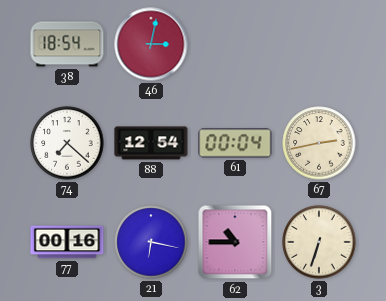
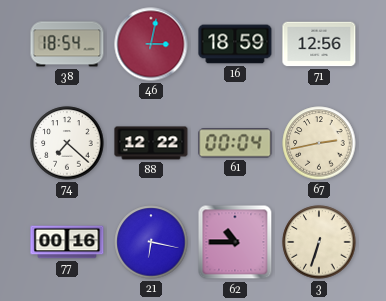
16: none -> 18:59
71: none -> 12:56
88: 12:54 -> 12:22
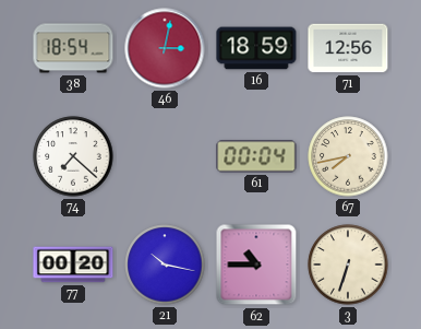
88: 12:22 -> none
67: 2:43 -> 7:43
77: 00:16 -> 00:20
21: 6:17 -> 10:17
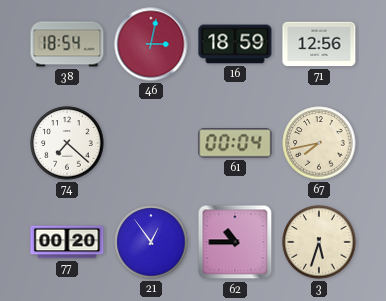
21: 10:17 -> 12:54
3: 6:33 -> 5:33
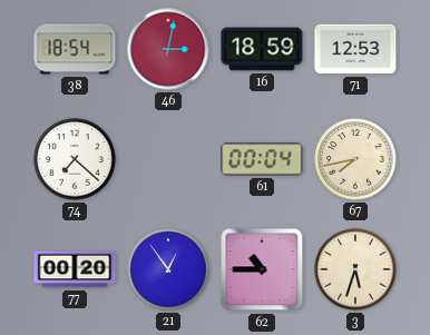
71: 12:56 -> 12:53
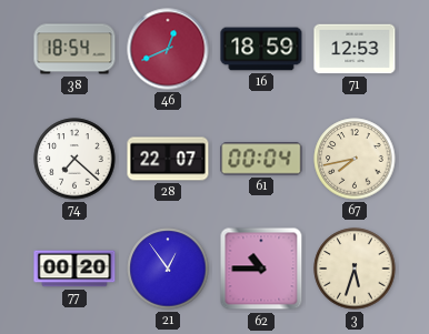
46: 3:02 -> 12:41
28: none -> 22:07
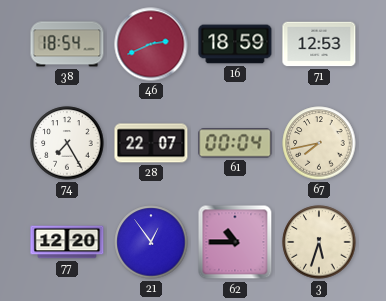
46: 12:41 -> 2:41
74: 7:22 -> 7:25
77: 00:20 -> 12:20
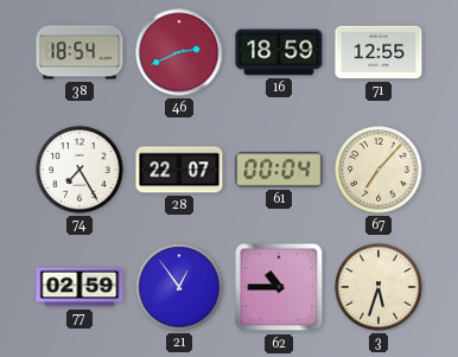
71: 12:53 -> 12:55
67: 7:43 -> 7:07
77: 12:20 -> 02:59
